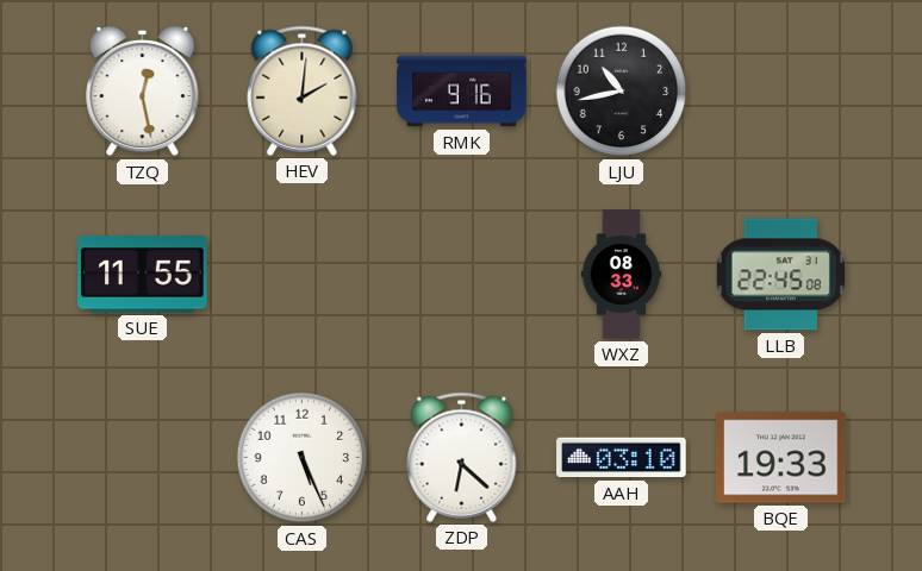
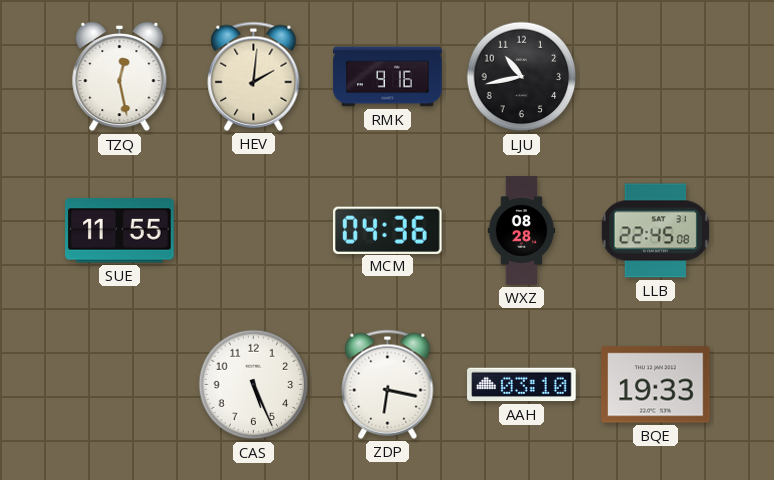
MCM: none -> 04:36
WXZ: 08:33 -> 08:28
ZDP: 6:22 -> 6:17
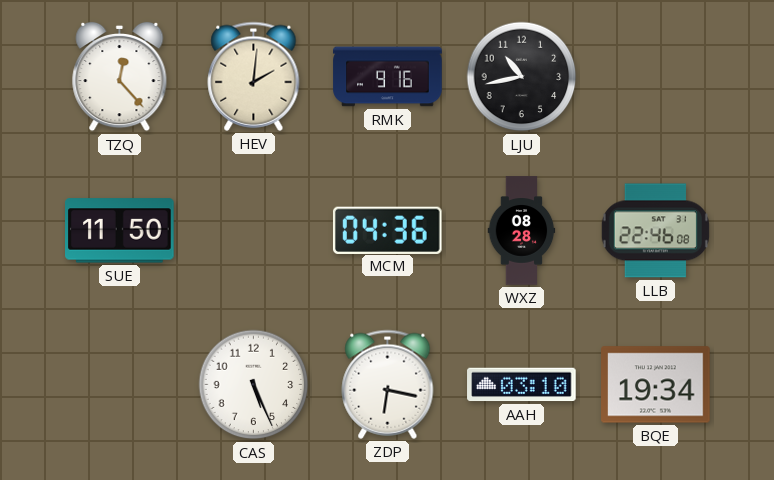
TZQ: 12:28 -> 12:23
SUE: 11:55 -> 11:50
LLB: 22:45 -> 22:46
BQE: 19:33 -> 19:34
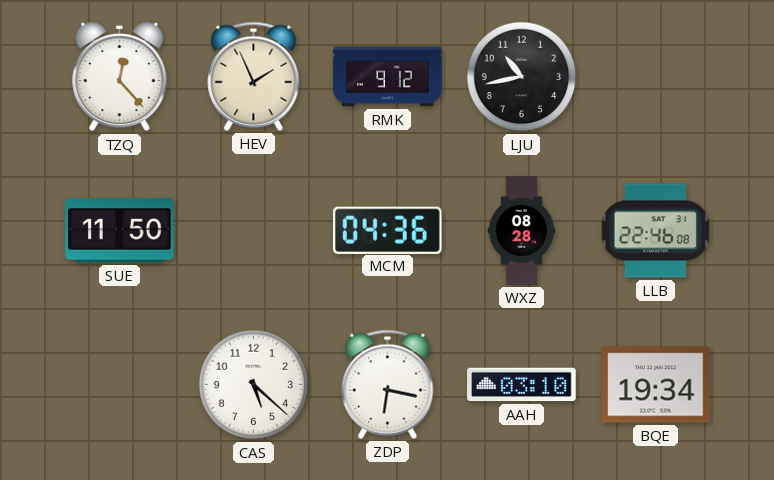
HEV: 2:01 -> 1:56
RMK: 9:16 -> 9:12
CAS: 5:26 -> 5:22
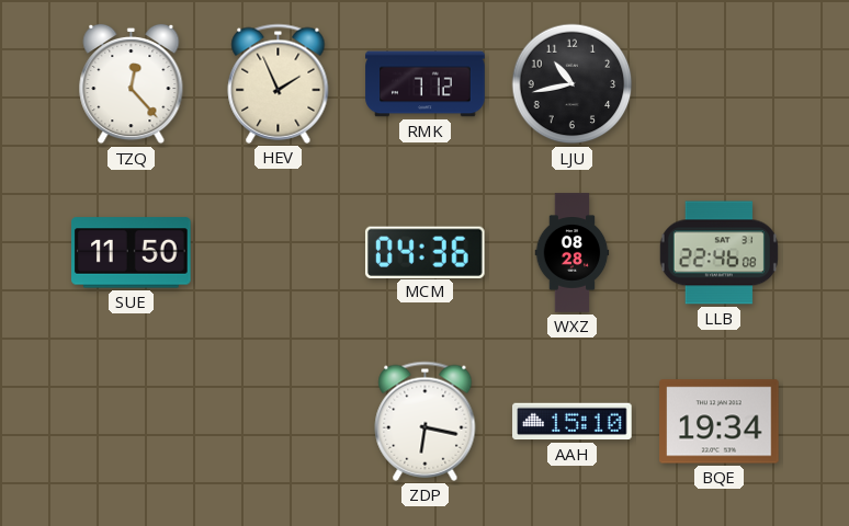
RMK: 9:12 -> 7:12
CAS: 5:22 -> none
AAH: 03:10 -> 15:10
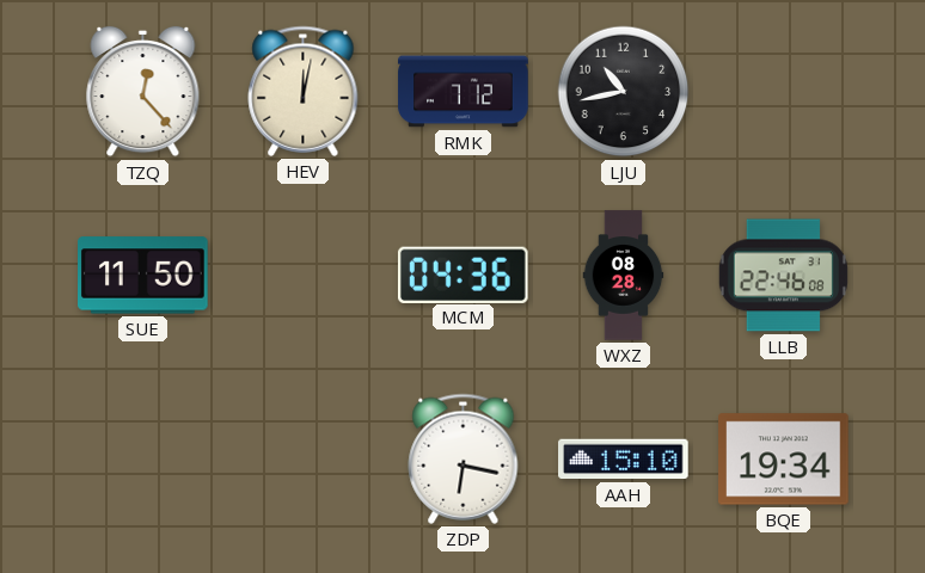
HEV: 1:56 -> 12:02
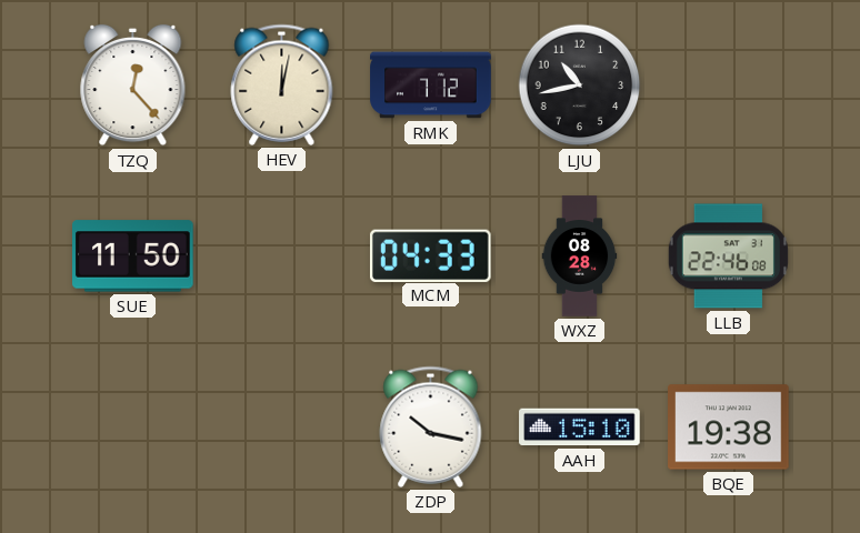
MCM: 04:36 -> 04:33
ZDP: 6:17 -> 10:17
BQE: 19:34 -> 19:38
